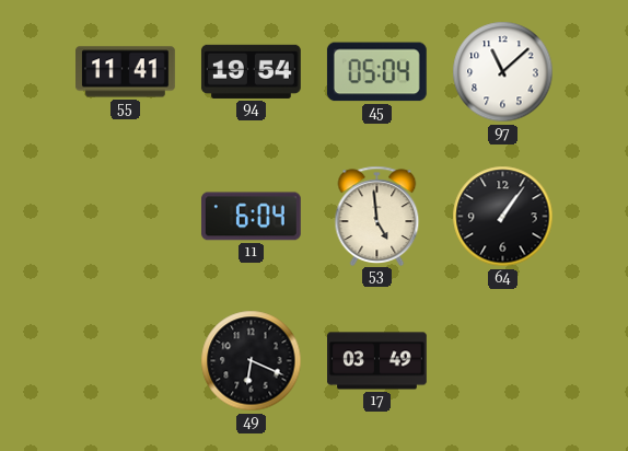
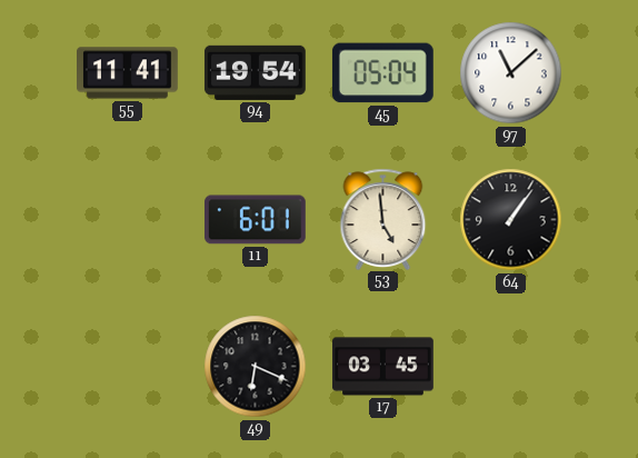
11: 6:04 -> 6:01
17: 03:49 -> 03:45
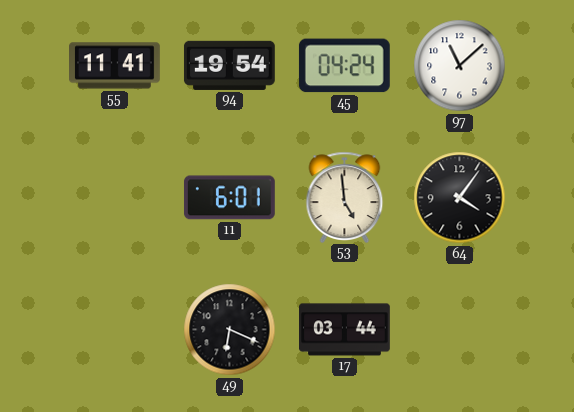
45: 05:04 -> 04:24
64: 1:06 -> 4:06
17: 03:45 -> 03:44
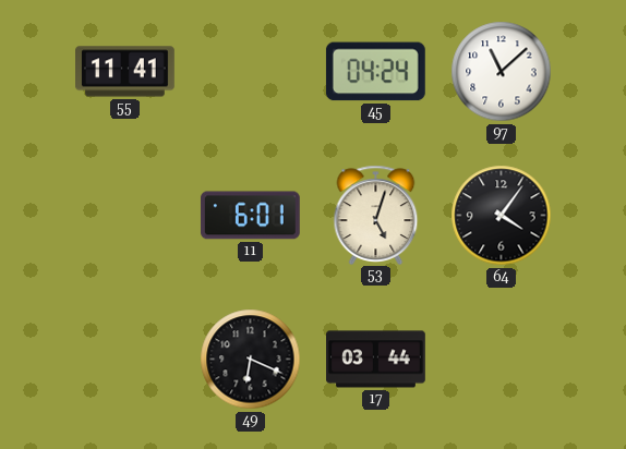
94: 19:54 -> none
53: 4:59 -> 5:03
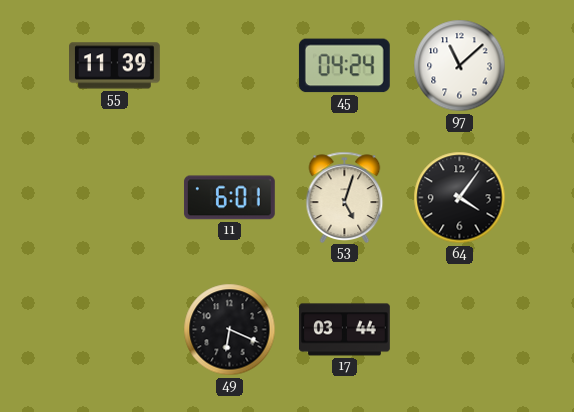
55: 11:41 -> 11:39
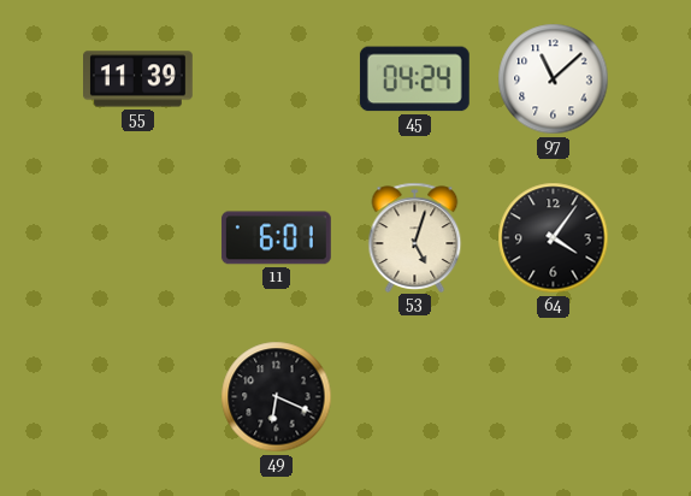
17: 03:44 -> none
